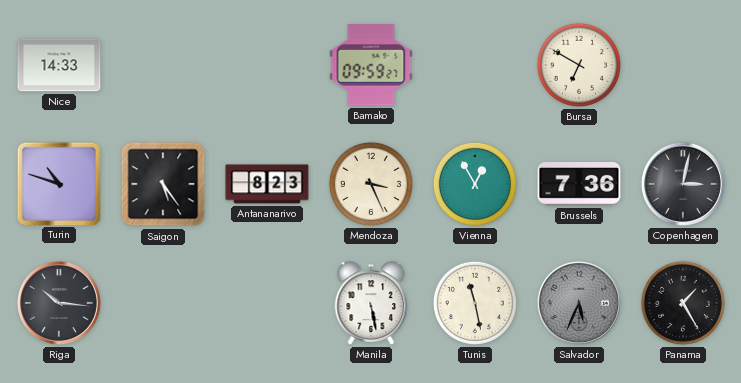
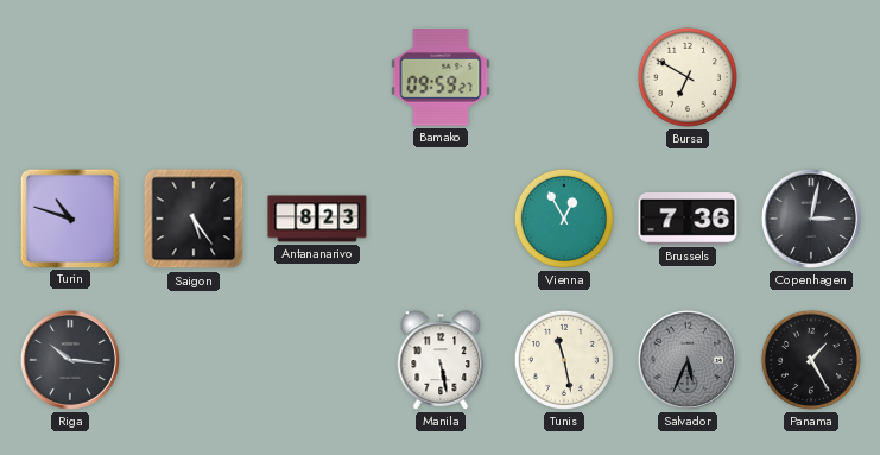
Nice: 14:33 -> none
Mendoza: 3:26 -> none
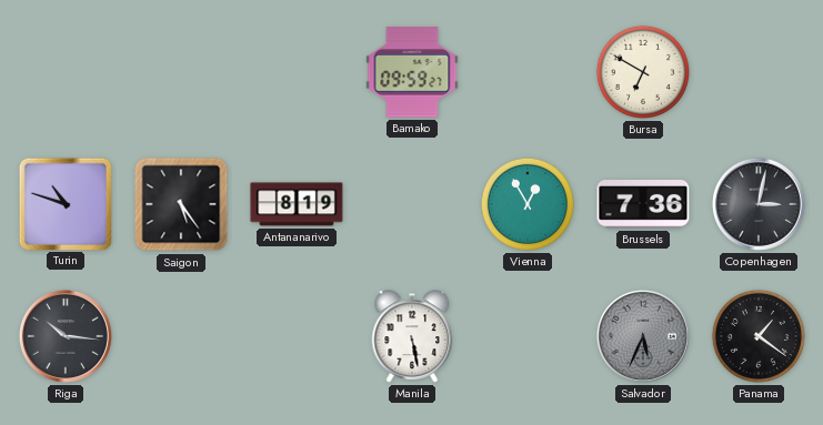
Antananarivo: 8:23 -> 8:19
Tunis: 11:28 -> none
Panama: 1:25 -> 1:21
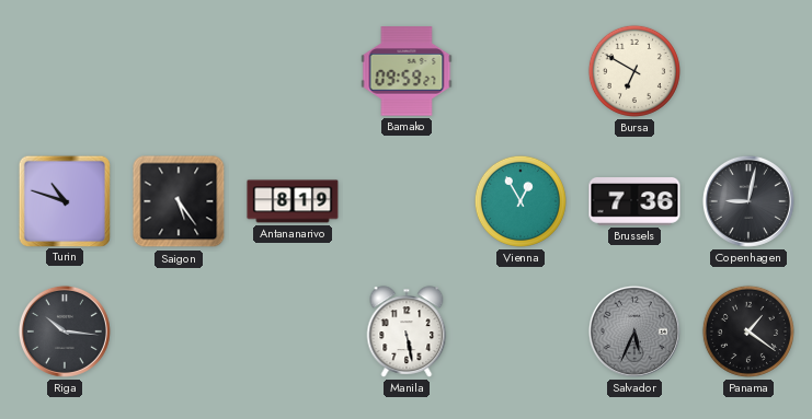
Copenhagen: 3:02 -> 9:02
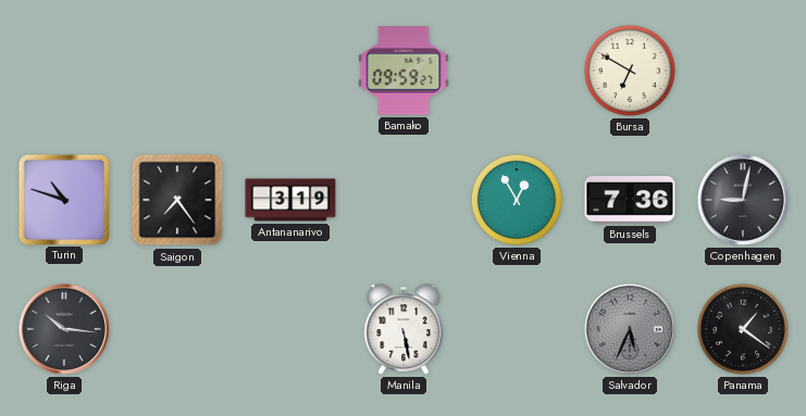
Saigon: 5:24 -> 7:24
Antananarivo: 8:19 -> 3:19
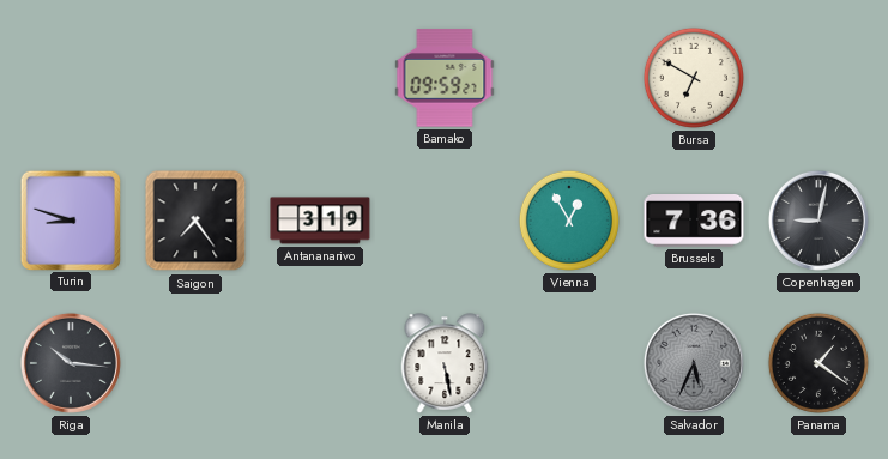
Turin: 10:48 -> 8:48
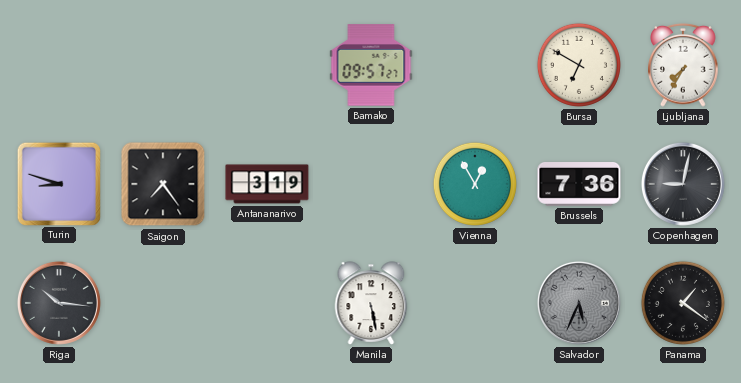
Bamako: 09:59 -> 09:57
Ljubljana: none -> 7:35
